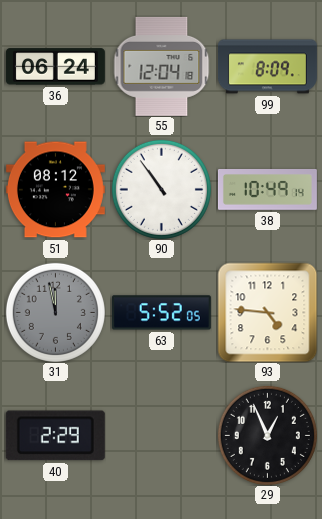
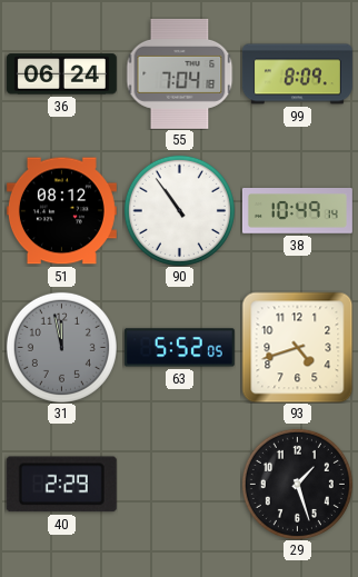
55: 12:04 -> 7:04
93: 4:46 -> 4:42
29: 12:56 -> 1:27
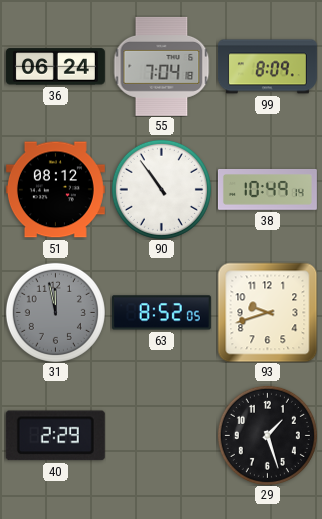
63: 5:52 -> 8:52
93: 4:42 -> 9:42
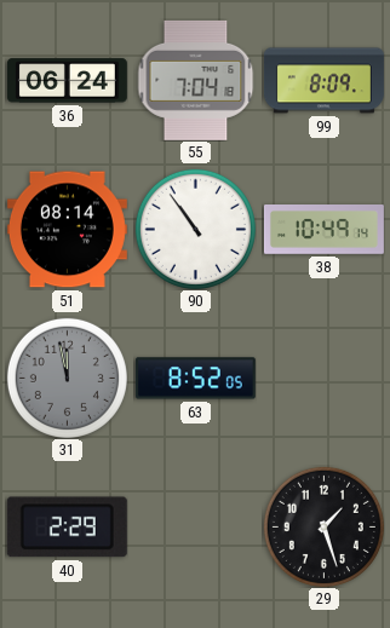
51: 08:12 -> 08:14
93: 9:42 -> none
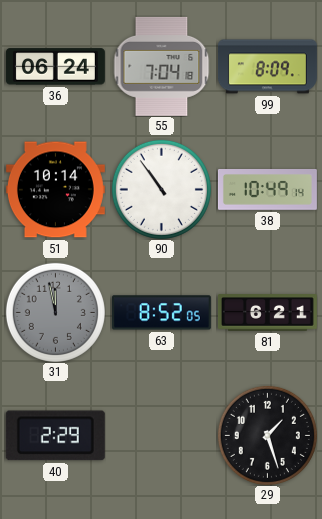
51: 08:14 -> 10:14
81: none -> 6:21
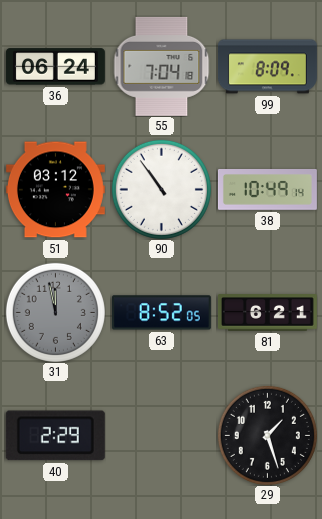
51: 10:14 -> 03:12
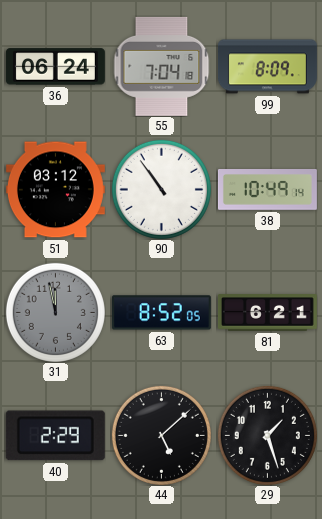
44: none -> 5:08
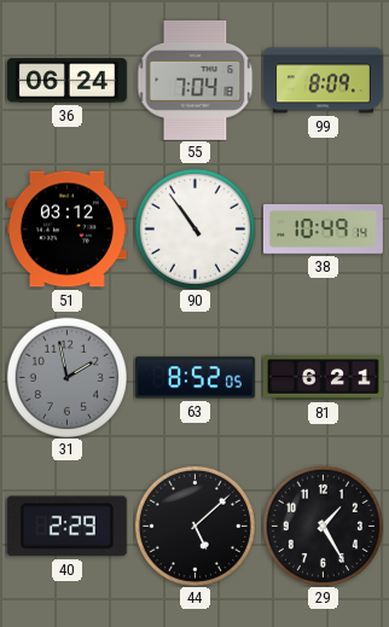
31: 11:58 -> 1:58
29: 1:27 -> 1:25
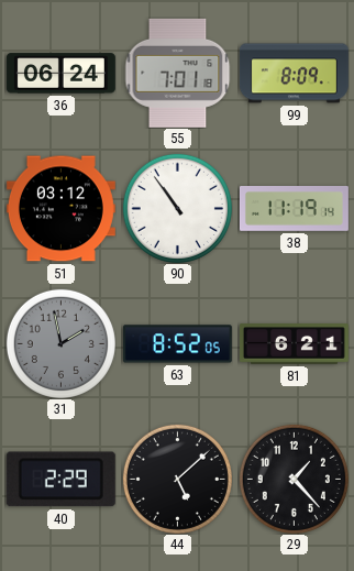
55: 7:04 -> 7:01
38: 10:49 -> 11:19
29: 1:25 -> 1:23
